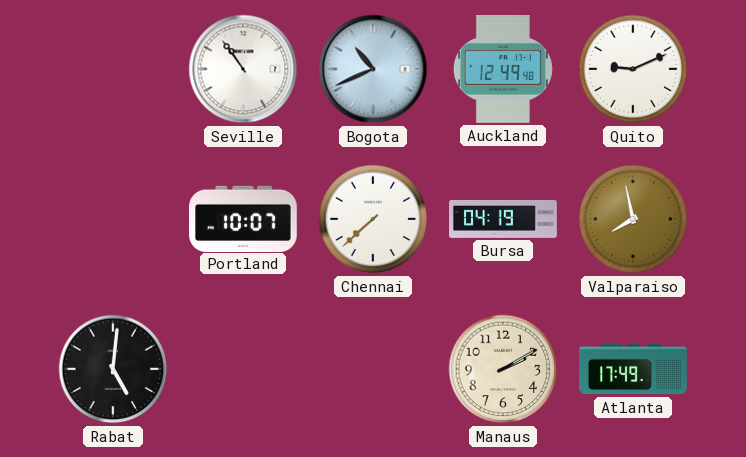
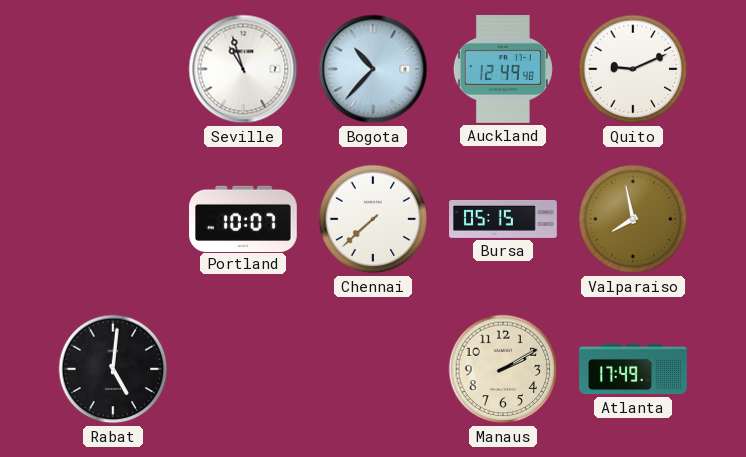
Seville: 10:54 -> 10:57
Bogota: 10:41 -> 10:37
Bursa: 04:19 -> 05:15
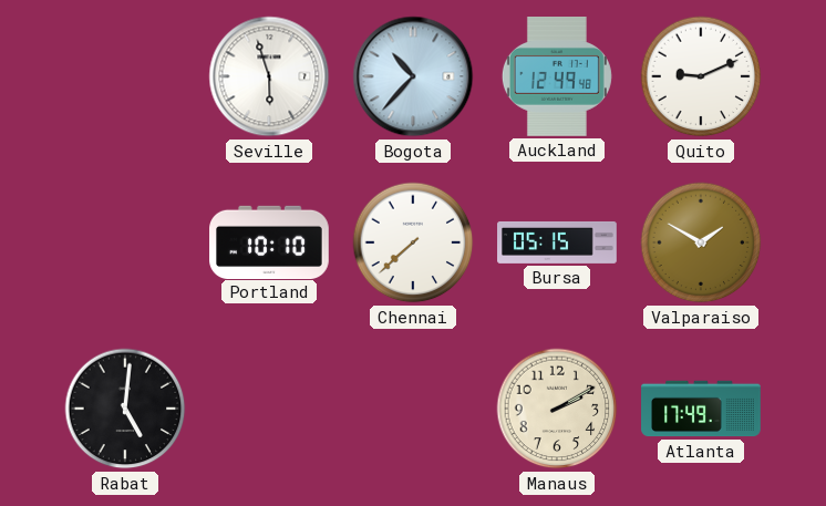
Seville: 10:57 -> 5:57
Portland: 10:07 -> 10:10
Valparaiso: 7:58 -> 1:50
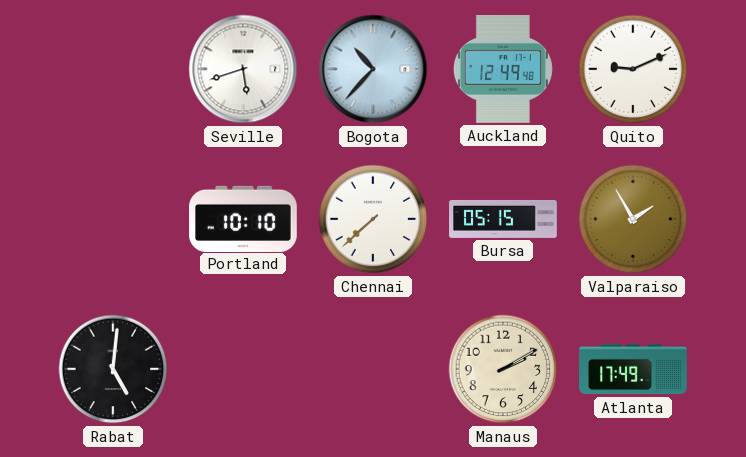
Seville: 5:57 -> 5:42
Valparaiso: 1:50 -> 1:55
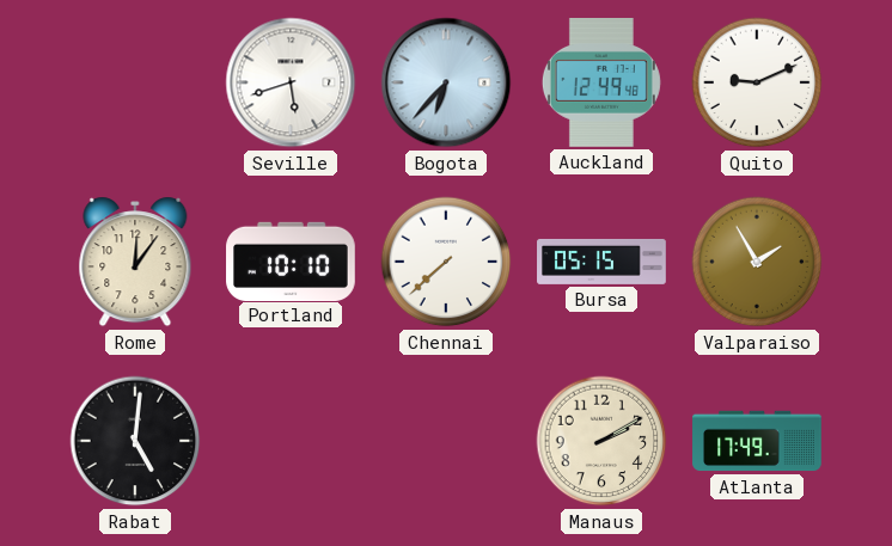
Bogota: 10:37 -> 6:37
Rome: none -> 12:06
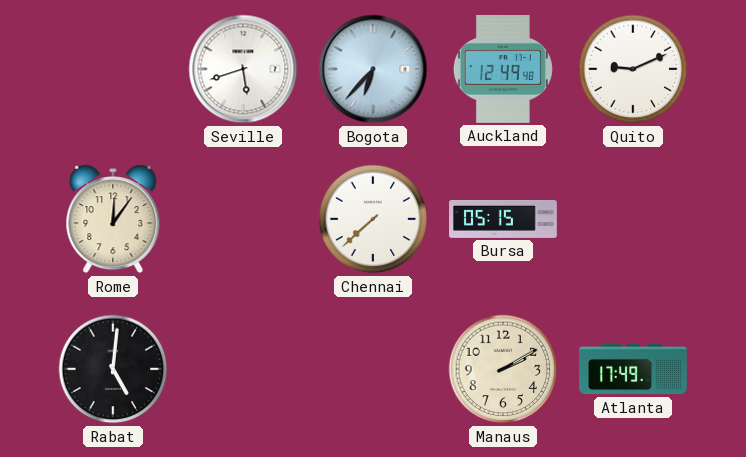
Portland: 10:10 -> none
Valparaiso: 1:55 -> none
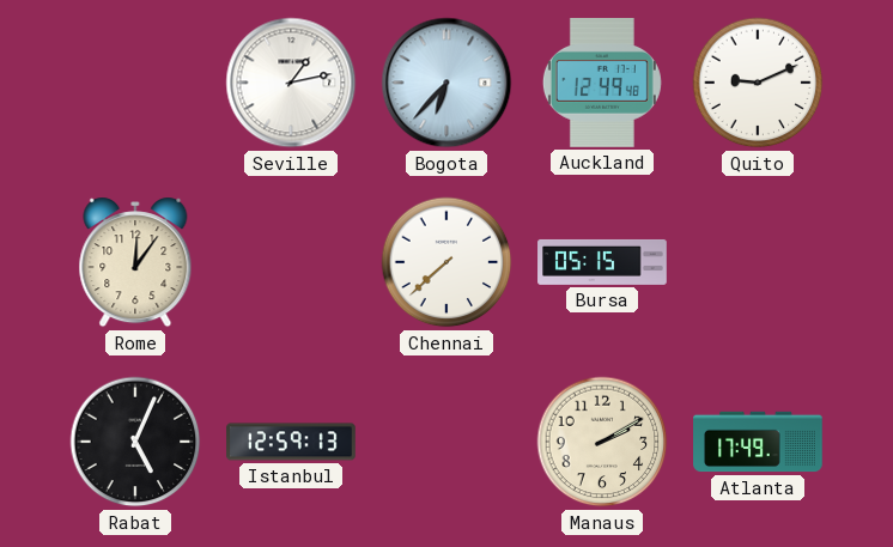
Seville: 5:42 -> 1:13
Rabat: 5:01 -> 5:04
Istanbul: none -> 12:59
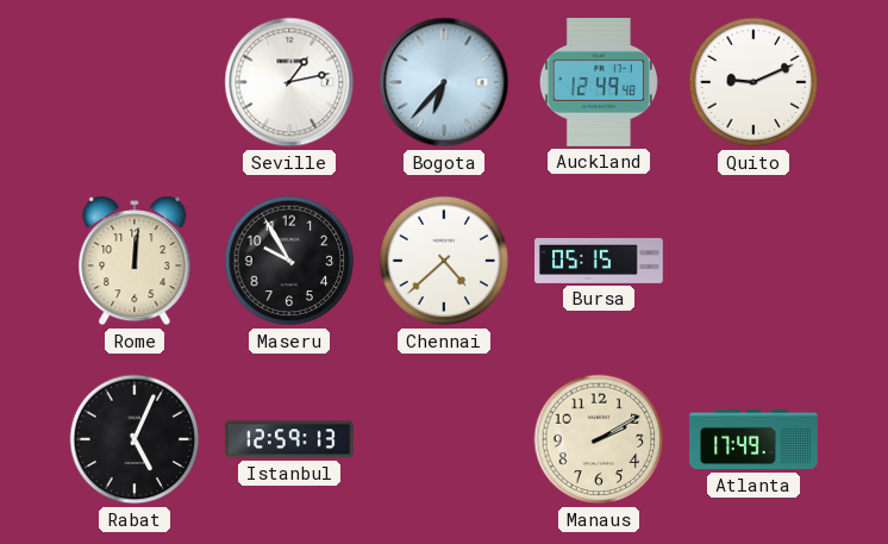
Rome: 12:06 -> 12:01
Maseru: none -> 9:55
Chennai: 7:38 -> 4:38
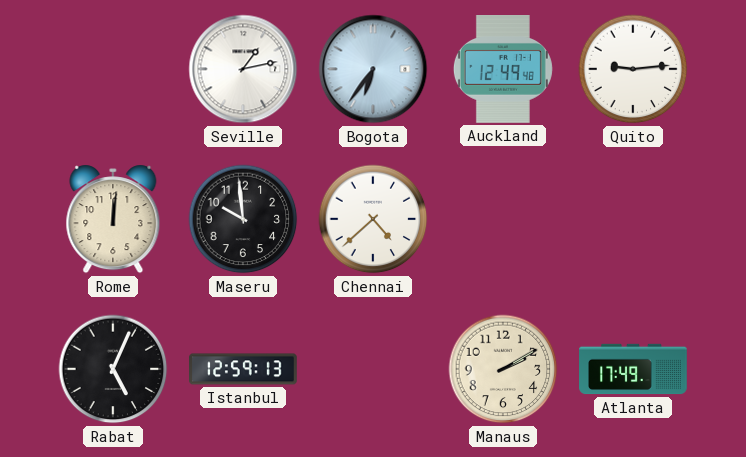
Bogota: 6:37 -> 6:36
Quito: 9:11 -> 9:14
Maseru: 9:55 -> 9:59
Bursa: 05:15 -> none
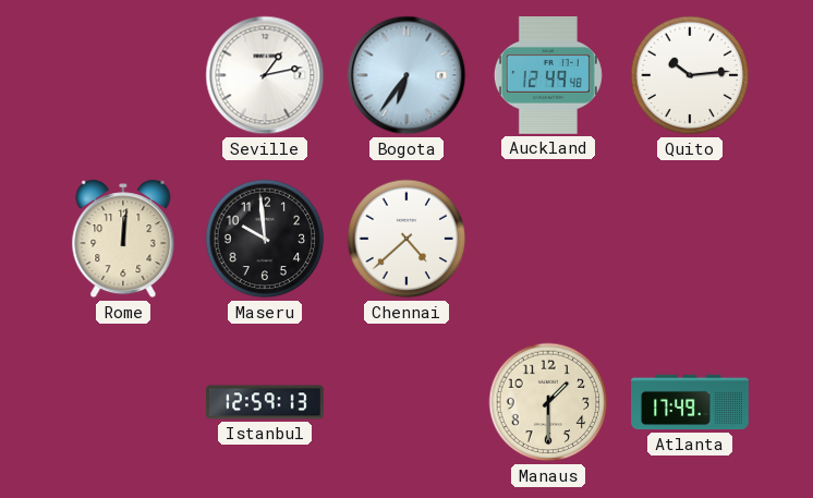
Quito: 9:14 -> 10:14
Rabat: 5:04 -> none
Manaus: 2:10 -> 1:30
